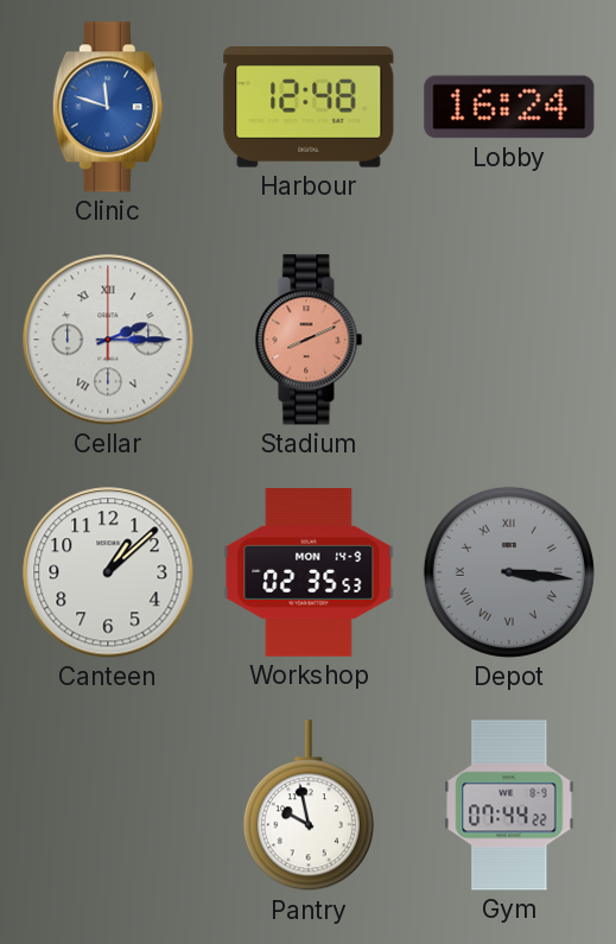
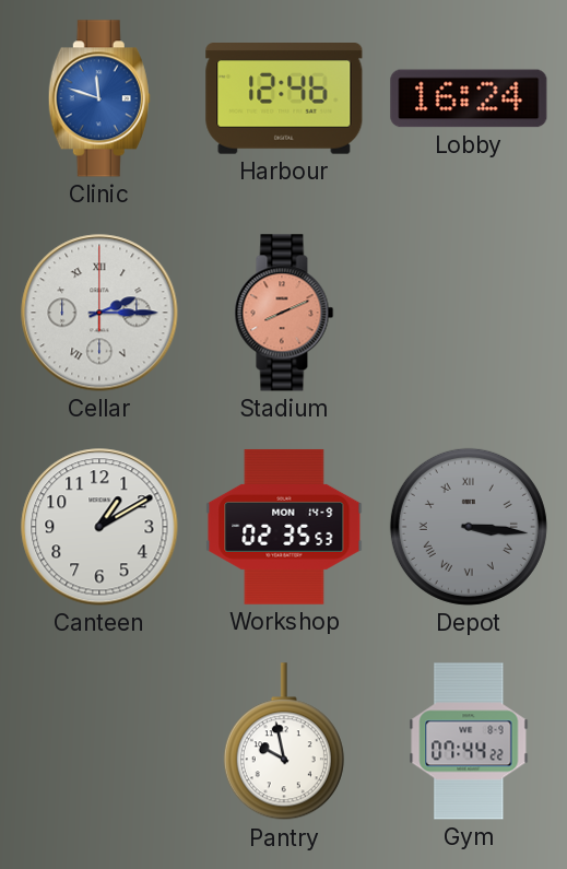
Harbour: 12:48 -> 12:46
Canteen: 1:08 -> 1:10
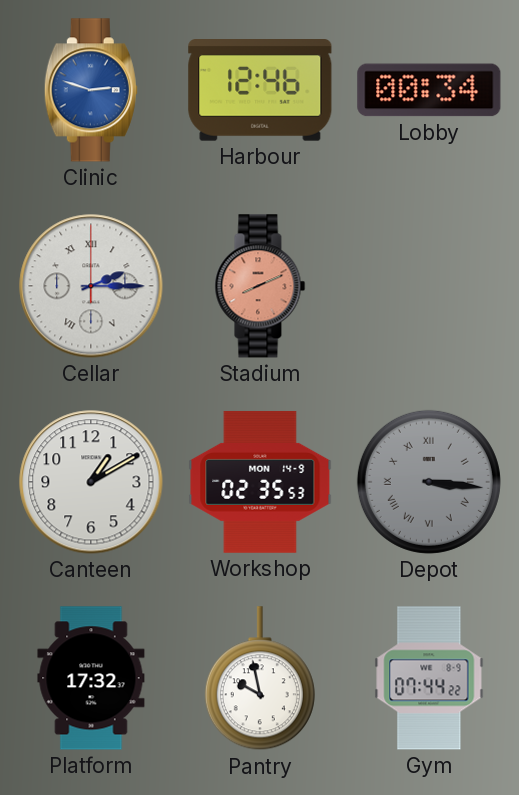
Clinic: 11:48 -> 2:48
Lobby: 16:24 -> 00:34
Platform: none -> 17:32
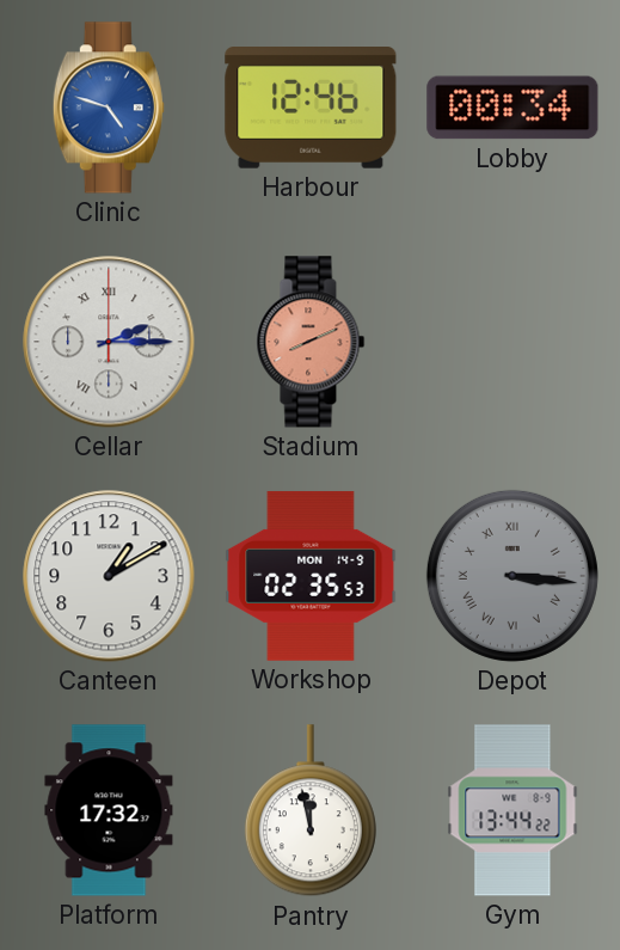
Clinic: 2:48 -> 4:48
Pantry: 9:58 -> 11:58
Gym: 07:44 -> 13:44
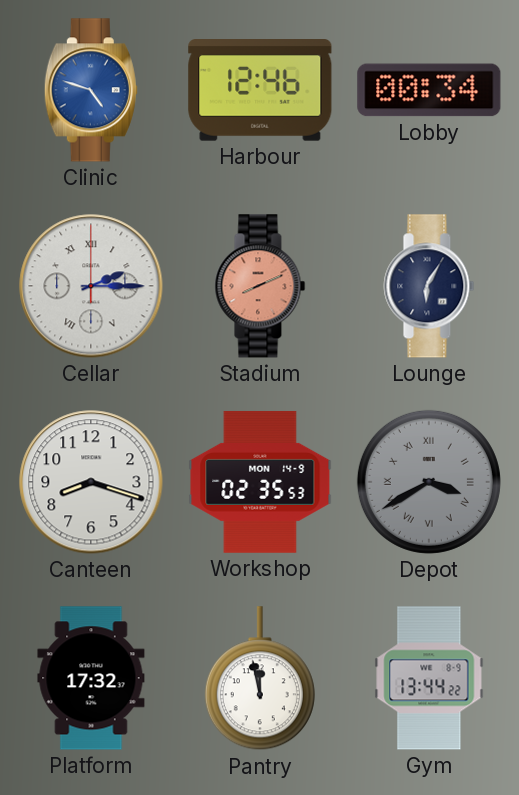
Lounge: none -> 6:05
Canteen: 1:10 -> 8:18
Depot: 3:16 -> 3:40
